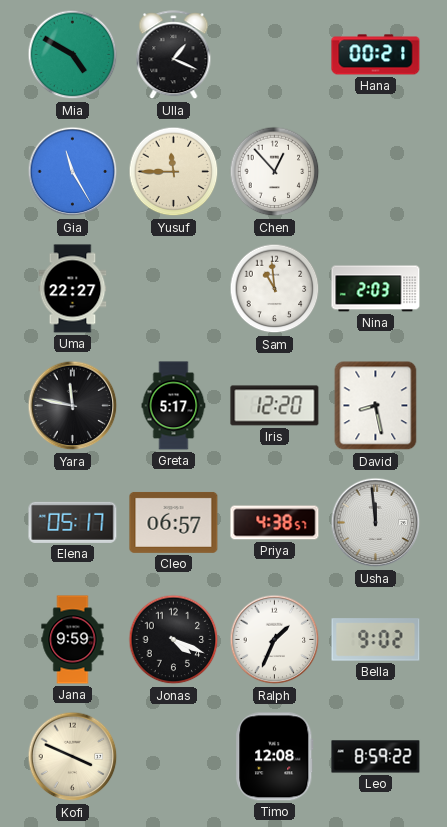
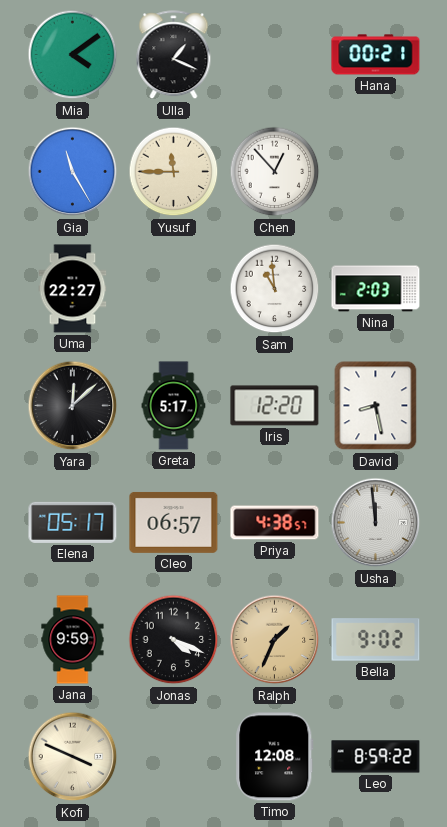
Mia: 4:50 -> 4:09
Yara: 11:47 -> 12:08
Ralph dial: white -> champagne
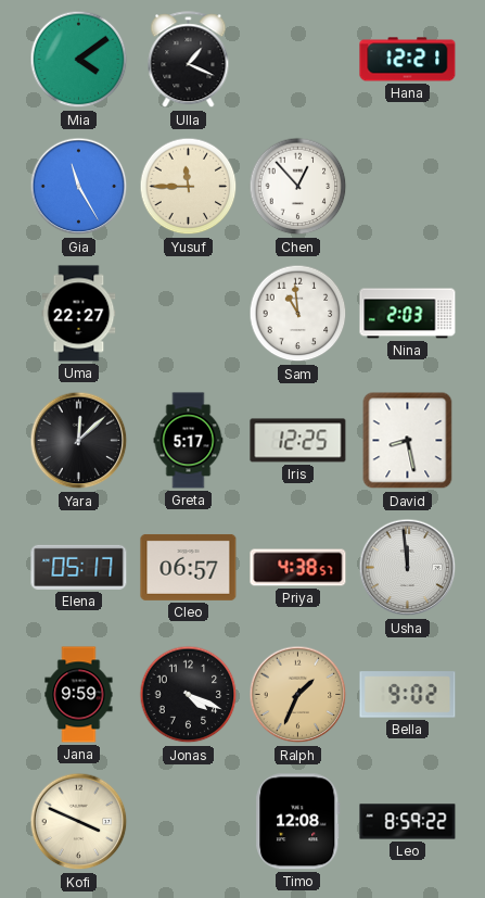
Hana: 00:21 -> 12:21
Iris: 12:20 -> 12:25
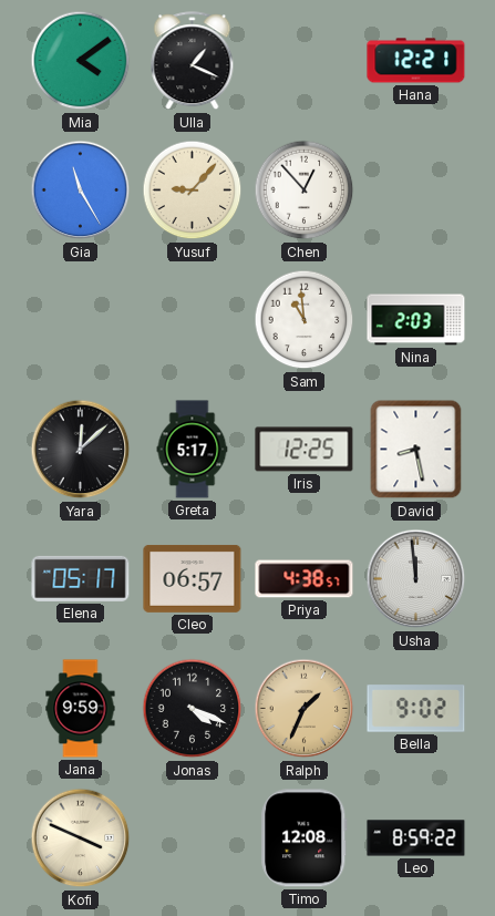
Yusuf: 11:45 -> 9:07
Uma: 22:27 -> none
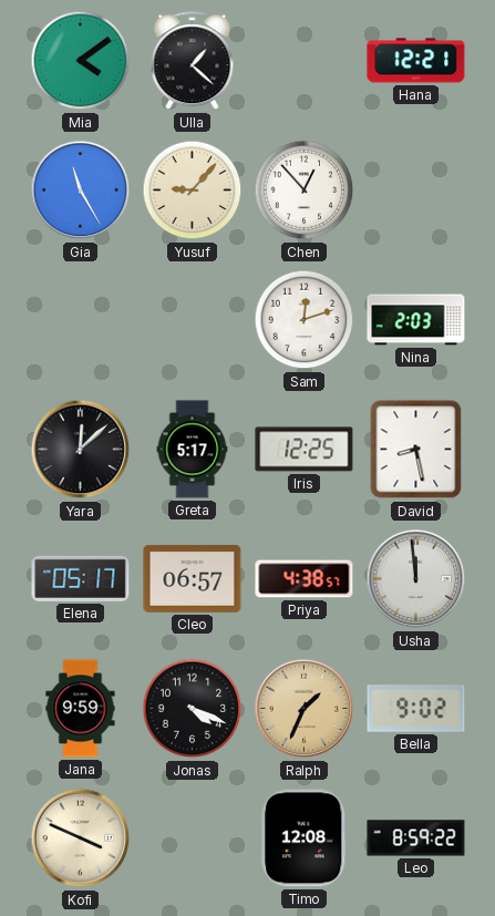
Ulla: 1:19 -> 1:22
Sam: 10:59 -> 12:12
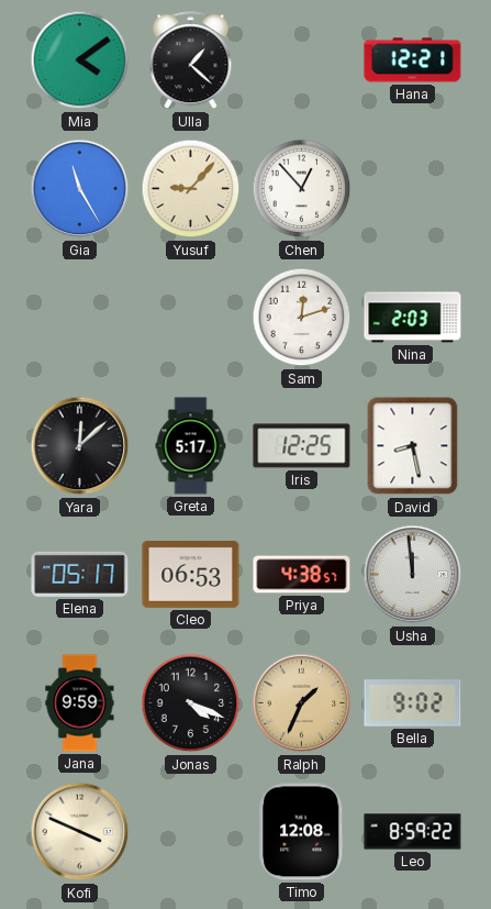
Cleo: 06:57 -> 06:53
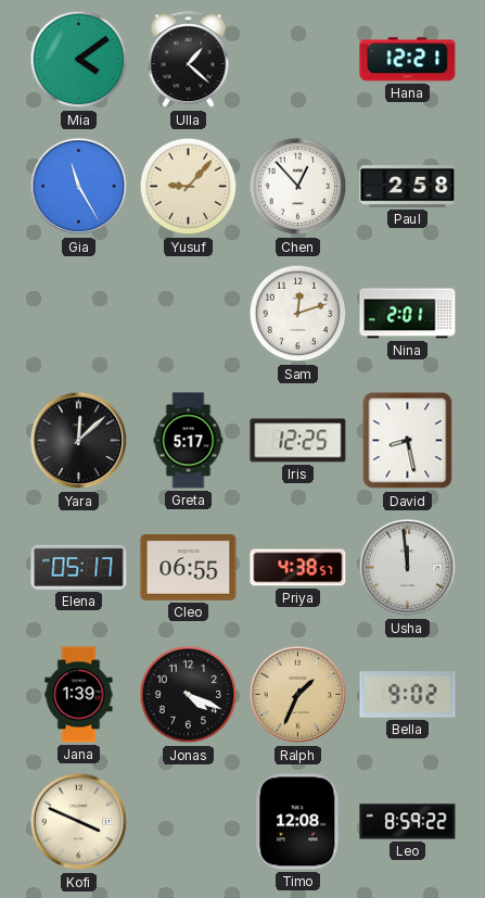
Paul: none -> 2:58
Nina: 2:03 -> 2:01
Cleo: 06:53 -> 06:55
Jana: 9:59 -> 1:39
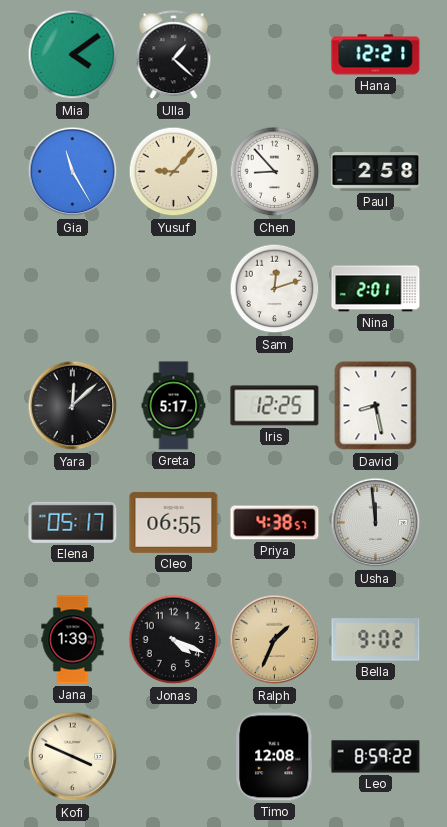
Chen: 12:53 -> 8:53
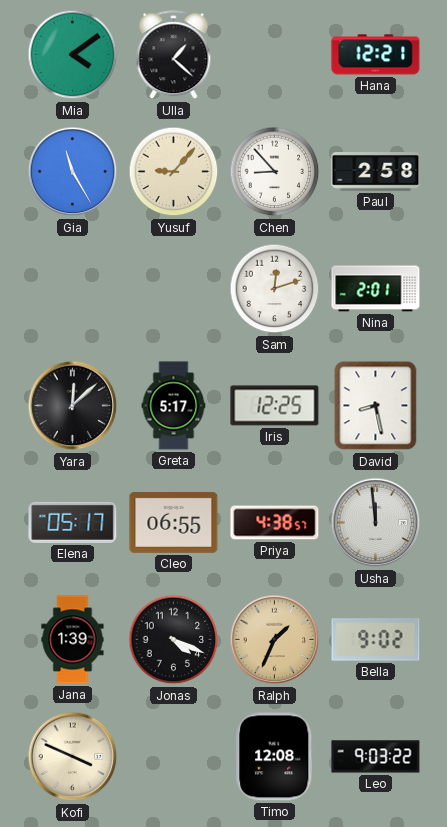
Leo: 8:59 -> 9:03
